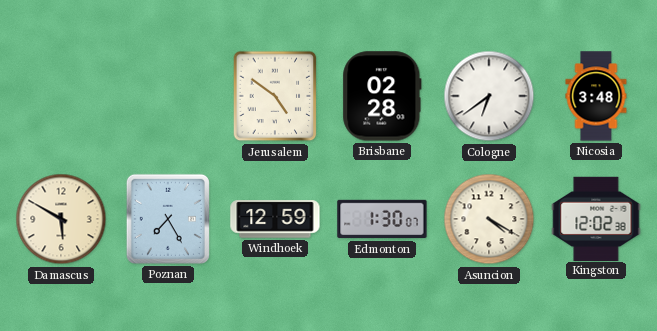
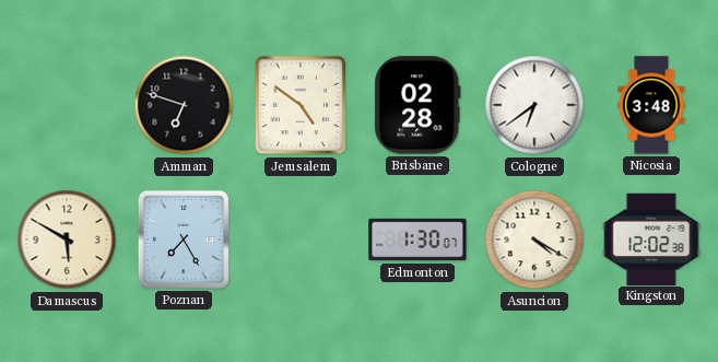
Amman: none -> 6:48
Windhoek: 12:59 -> none
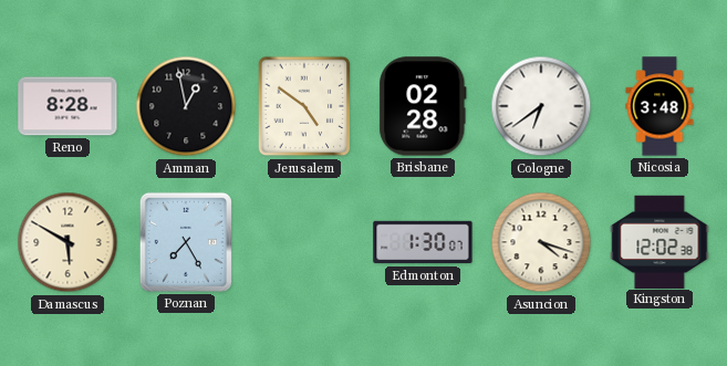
Reno: none -> 8:28
Amman: 6:48 -> 12:58
Asuncion: 4:20 -> 4:18
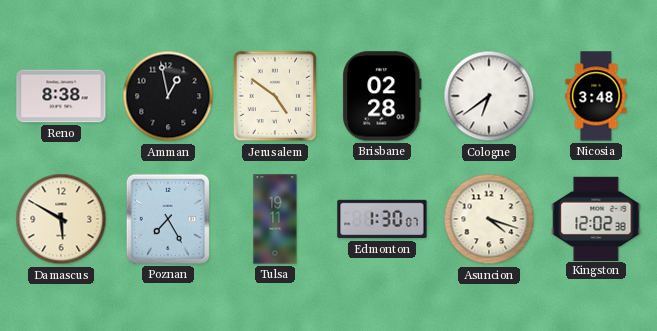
Reno: 8:28 -> 8:38
Tulsa: none -> 19:11
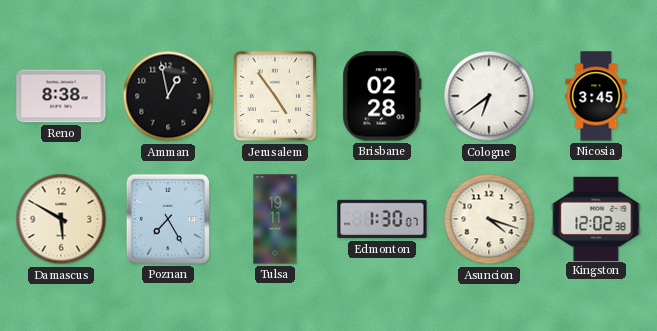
Jerusalem: 4:51 -> 4:54
Nicosia: 3:48 -> 3:45
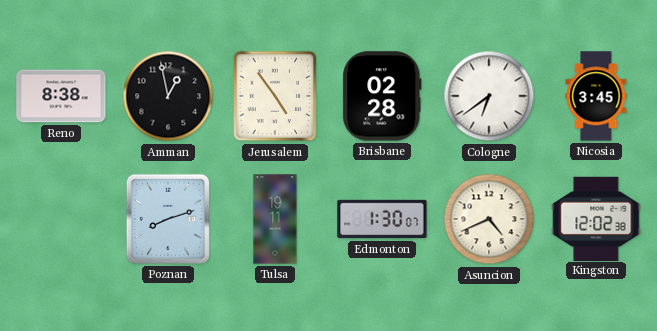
Damascus: 5:50 -> none
Poznan: 7:25 -> 8:12
Asuncion: 4:18 -> 4:41
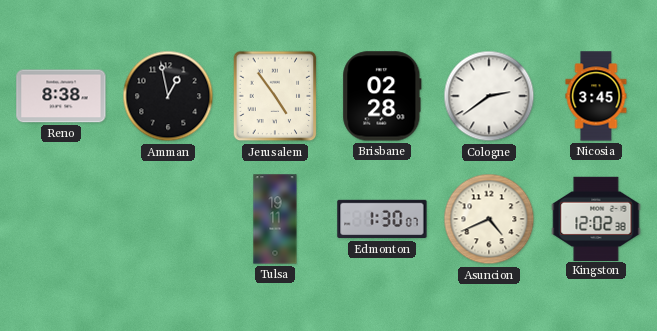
Cologne: 6:39 -> 2:39
Poznan: 8:12 -> none
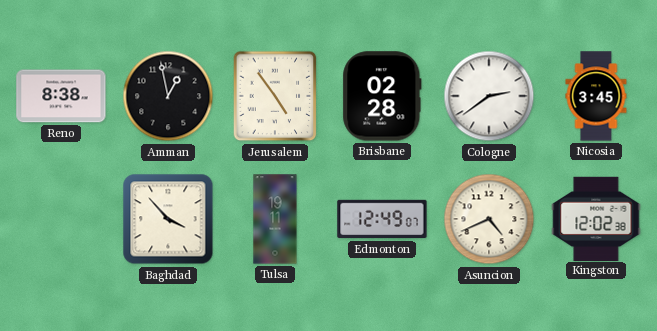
Baghdad: none -> 3:53
Edmonton: 1:30 -> 12:49
